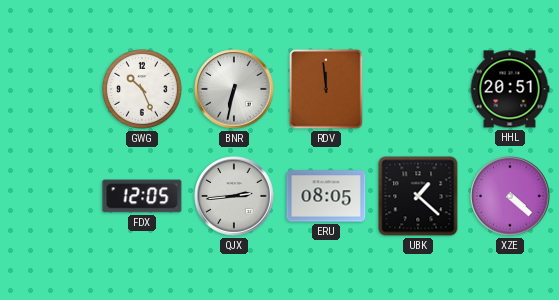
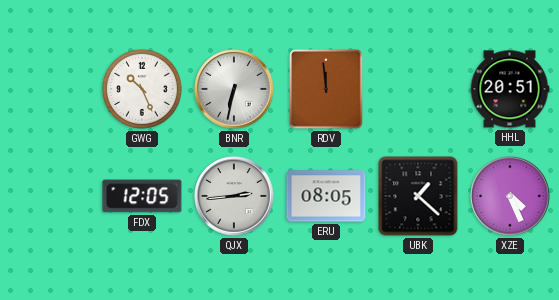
XZE: 4:22 -> 4:26
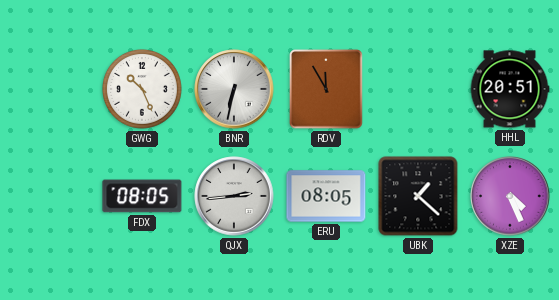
RDV: 11:59 -> 11:55
FDX: 12:05 -> 08:05
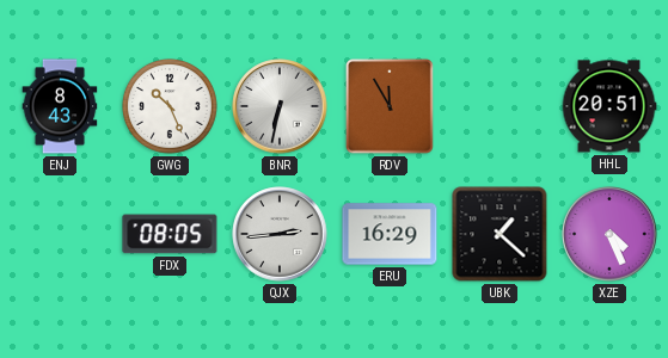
ENJ: none -> 8:43
ERU: 08:05 -> 16:29
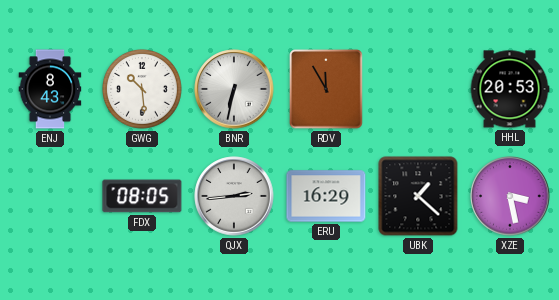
GWG: 10:26 -> 10:29
HHL: 20:51 -> 20:53
XZE: 4:26 -> 3:28
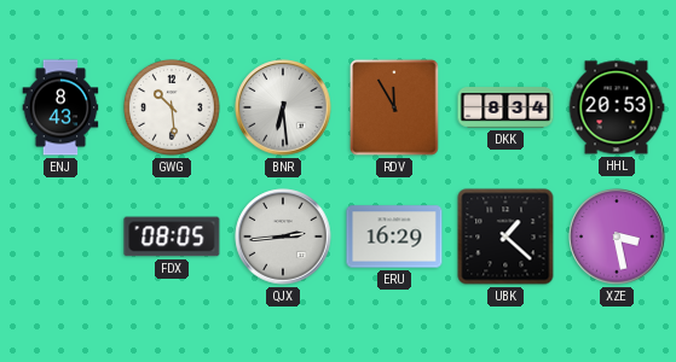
BNR: 6:32 -> 6:29
DKK: none -> 8:34
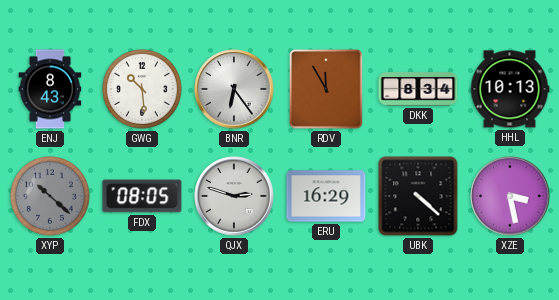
BNR: 6:29 -> 6:24
HHL: 20:53 -> 10:13
XYP: none -> 10:22
QJX: 2:44 -> 2:48
UBK: 1:22 -> 4:22
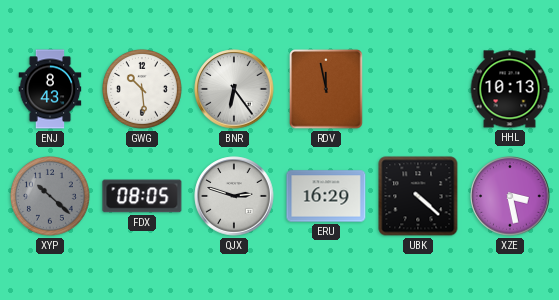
RDV: 11:55 -> 11:58
DKK: 8:34 -> none
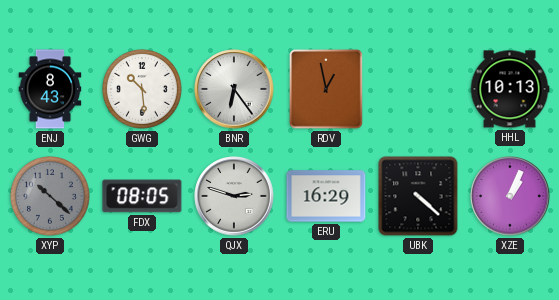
RDV: 11:58 -> 12:58
XZE: 3:28 -> 1:04
